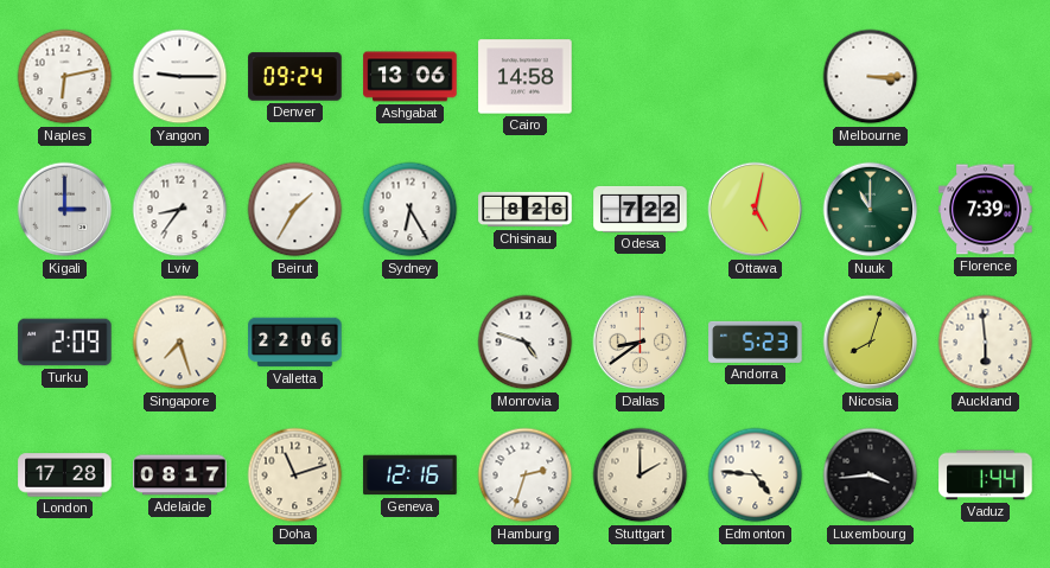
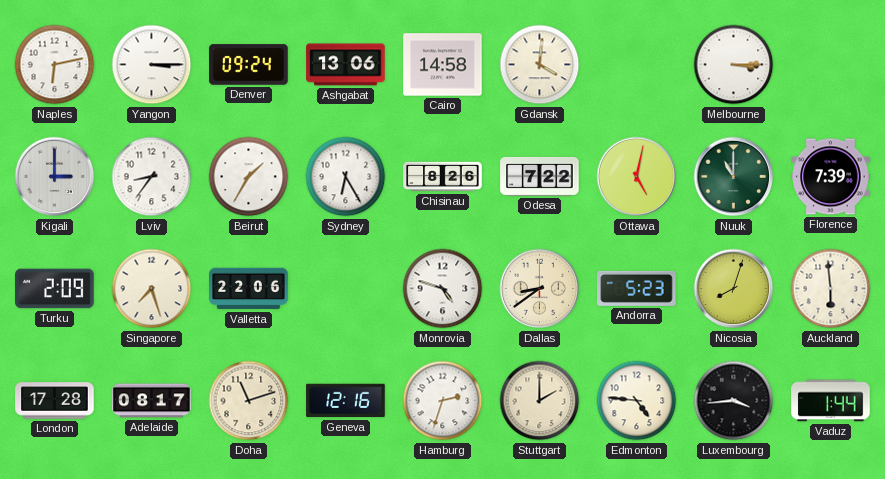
Yangon: 9:15 -> 3:15
Gdansk: none -> 4:01
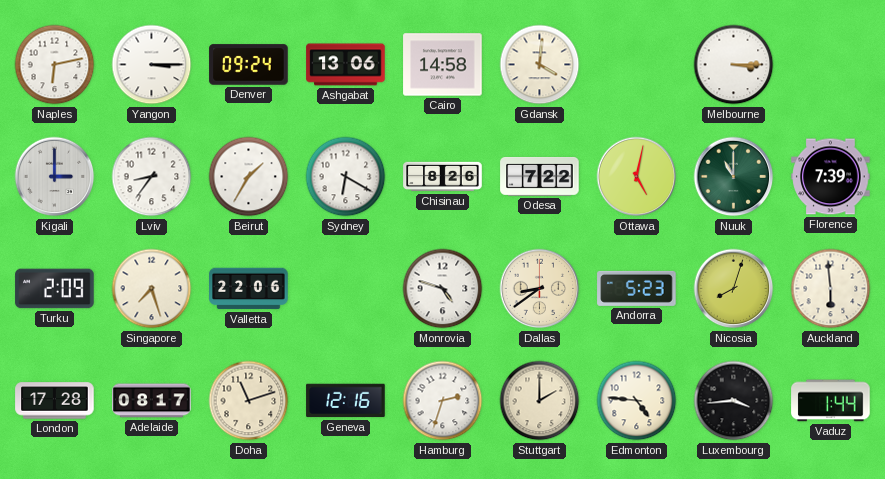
Sydney: 6:25 -> 6:20
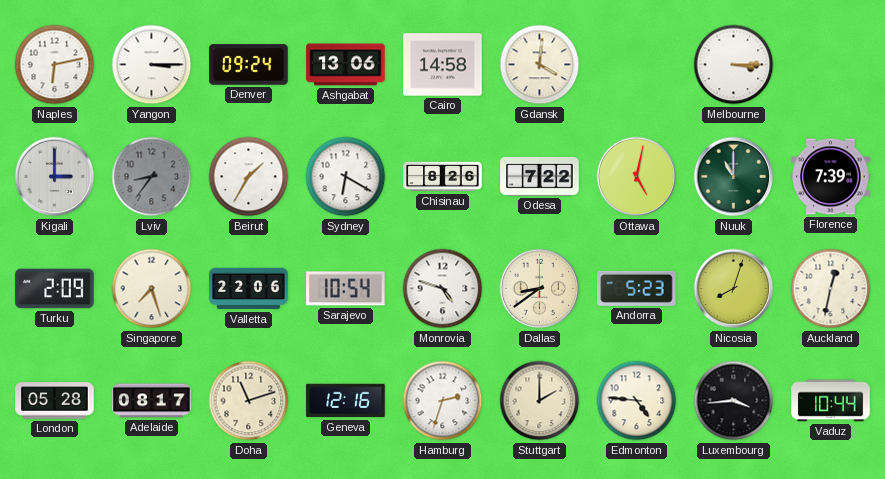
Lviv dial: white -> grey
Sarajevo: none -> 10:54
Auckland: 5:59 -> 12:32
London: 17:28 -> 05:28
Vaduz: 1:44 -> 10:44
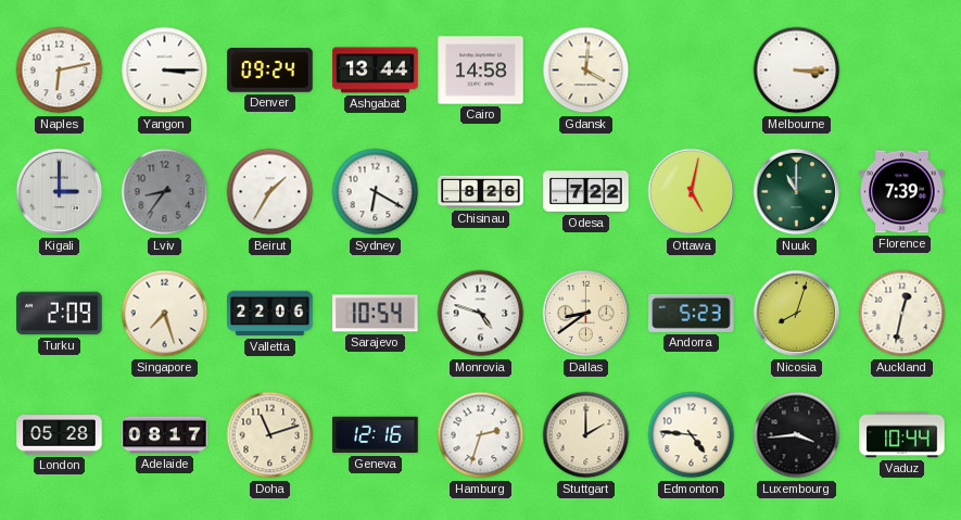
Ashgabat: 13:06 -> 13:44
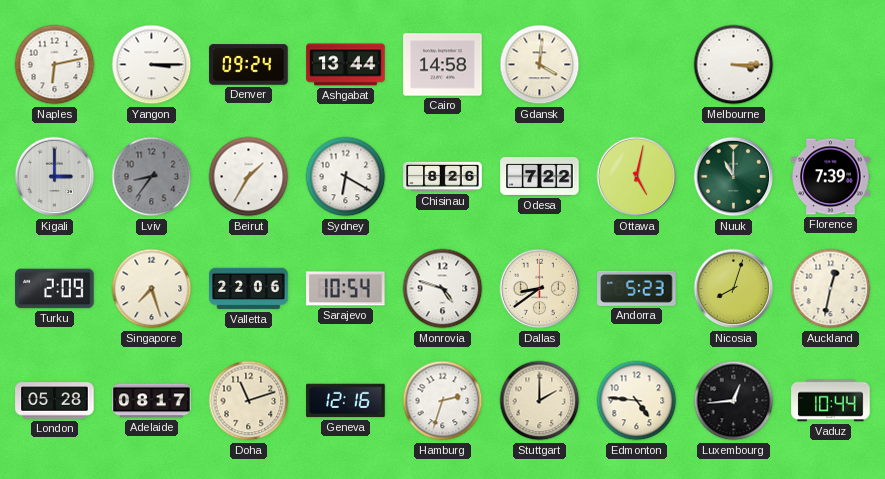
Luxembourg: 3:44 -> 12:44
